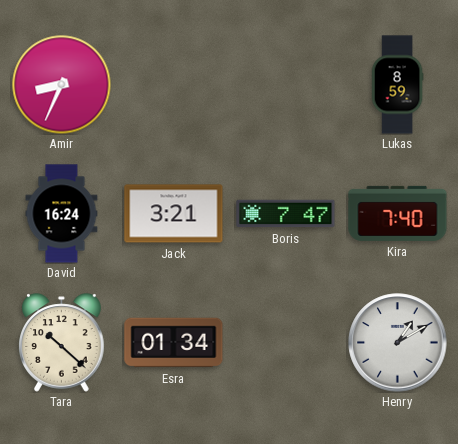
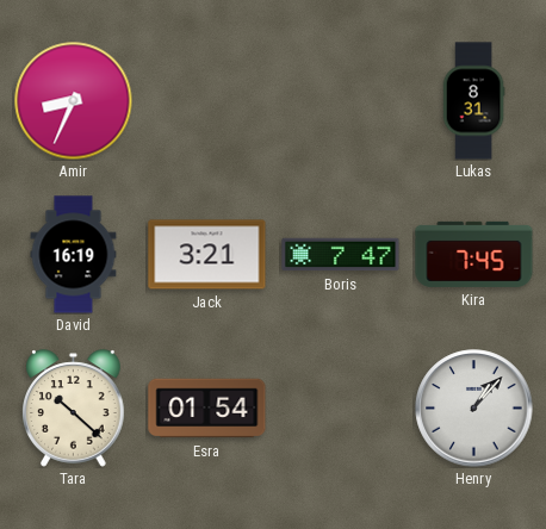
Lukas: 8:59 -> 8:31
David: 16:24 -> 16:19
Kira: 7:40 -> 7:45
Esra: 01:34 -> 01:54
Henry: 1:10 -> 1:07
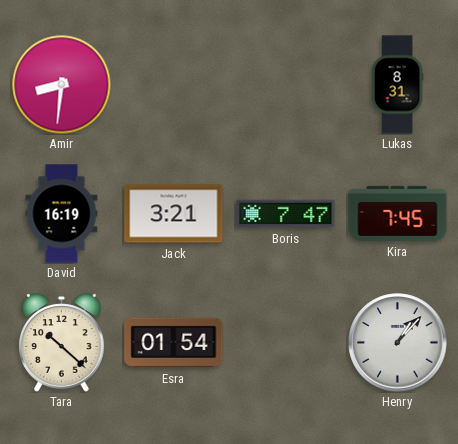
Amir: 8:34 -> 8:31
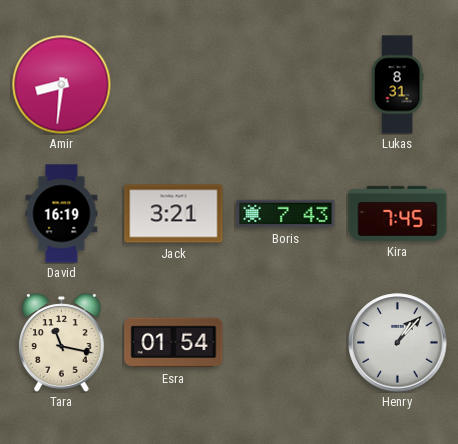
Boris: 7:47 -> 7:43
Tara: 10:22 -> 11:17
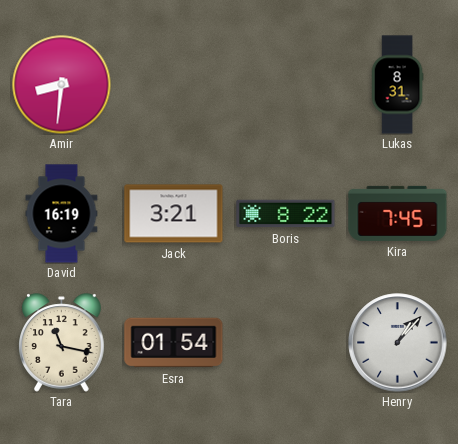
Boris: 7:43 -> 8:22
